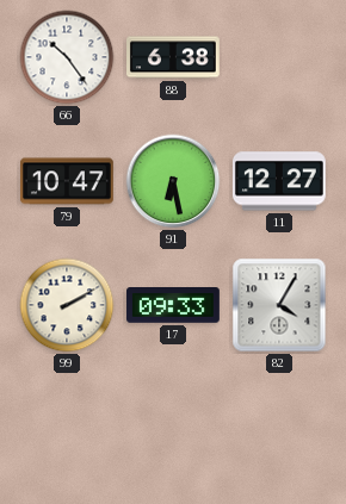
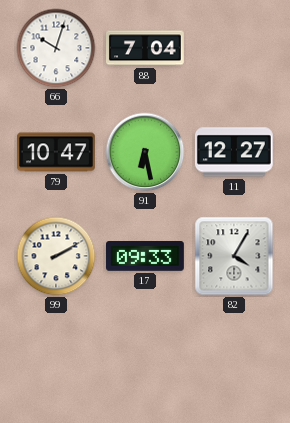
66: 10:24 -> 10:03
88: 6:38 -> 7:04
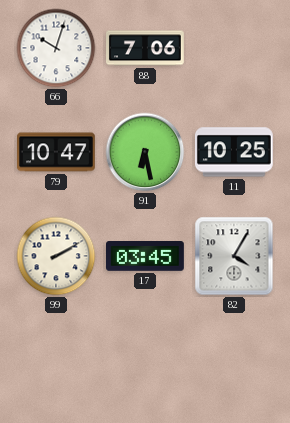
88: 7:04 -> 7:06
11: 12:27 -> 10:25
17: 09:33 -> 03:45
